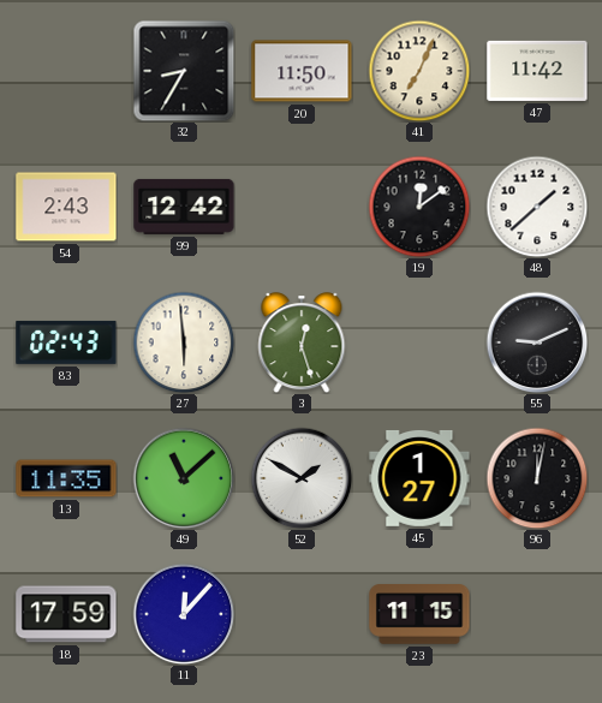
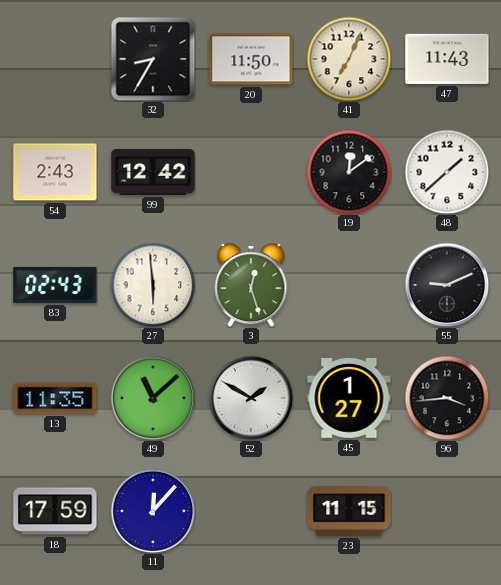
47: 11:42 -> 11:43
96: 12:02 -> 3:44
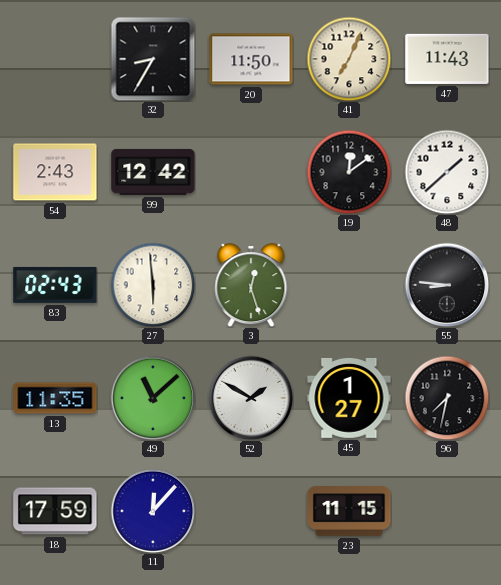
55: 9:11 -> 8:46
96: 3:44 -> 7:32
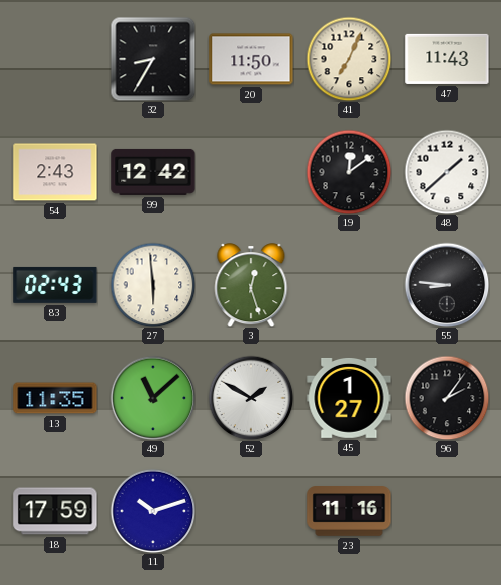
96: 7:32 -> 2:06
11: 12:07 -> 10:12
23: 11:15 -> 11:16
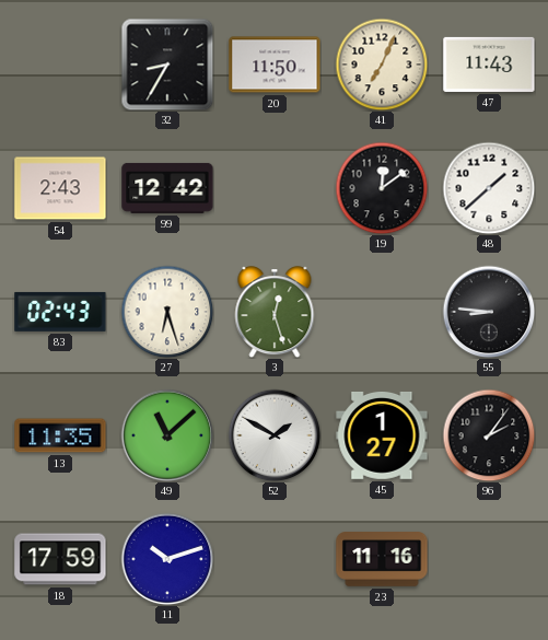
27: 5:59 -> 6:27
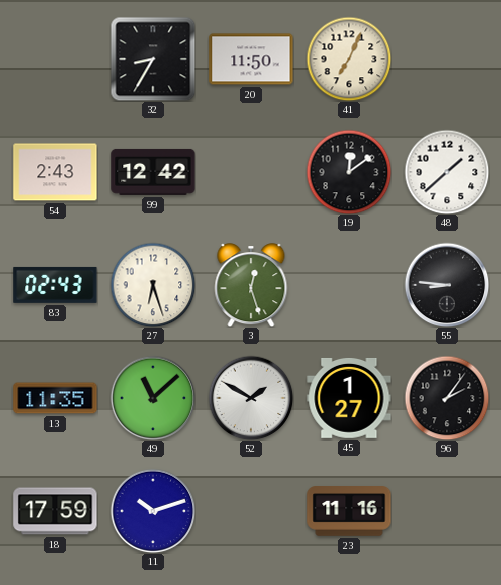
47: 11:43 -> none
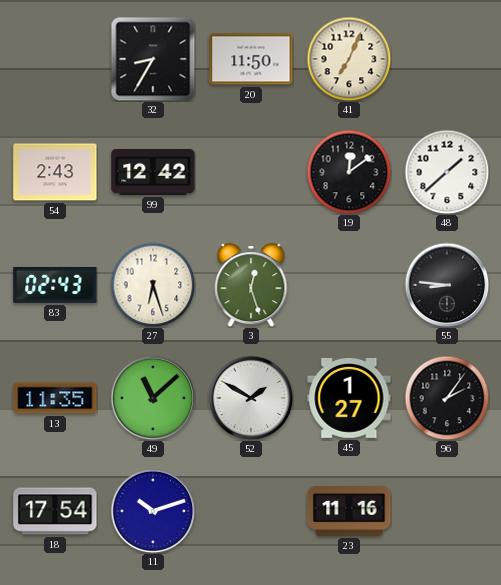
18: 17:59 -> 17:54
